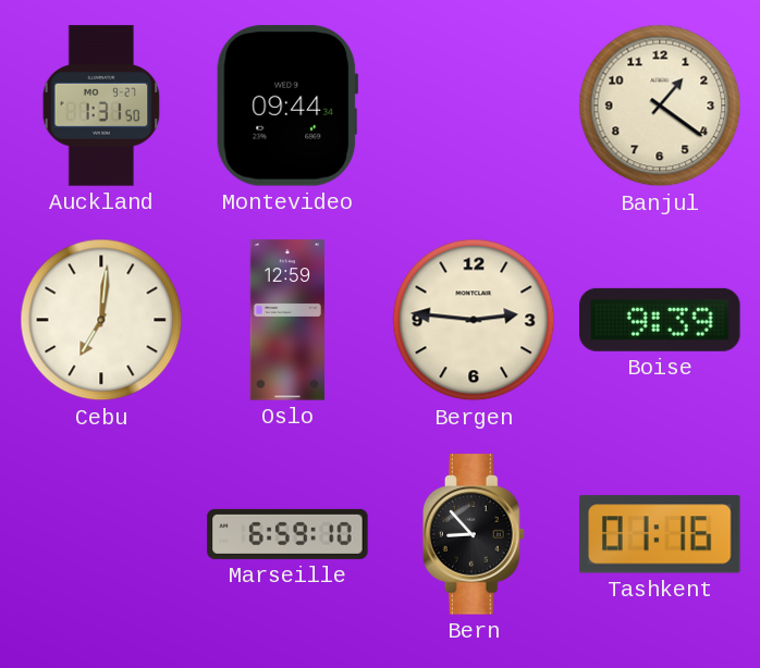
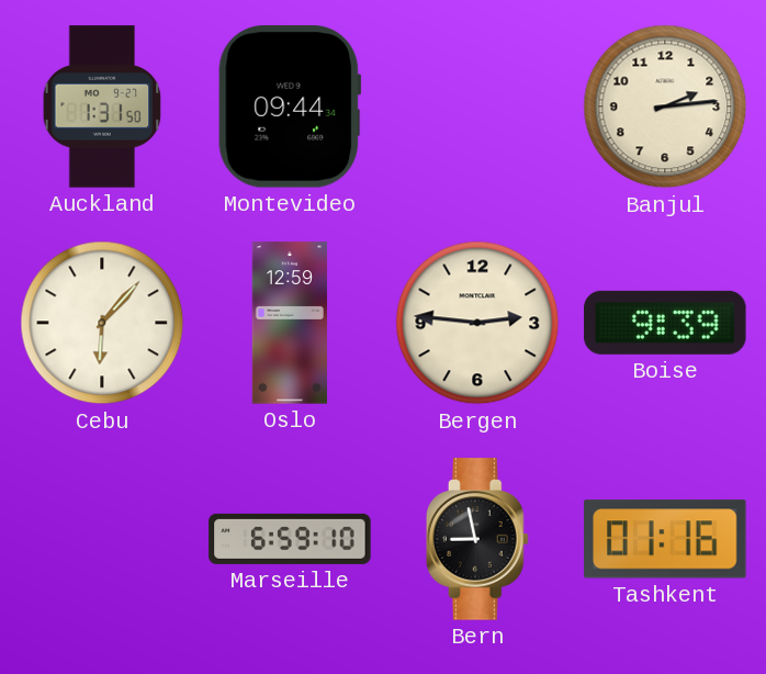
Banjul: 1:21 -> 2:14
Cebu: 7:01 -> 6:07
Bern: 8:53 -> 8:58
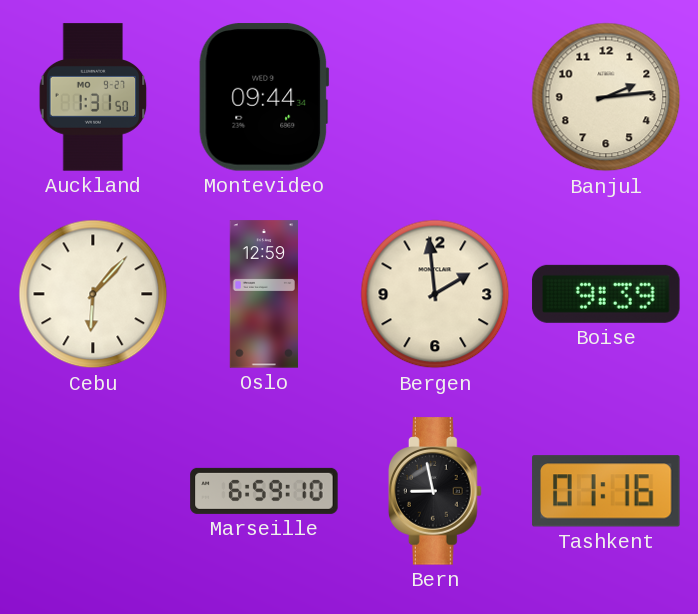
Bergen: 2:46 -> 1:59
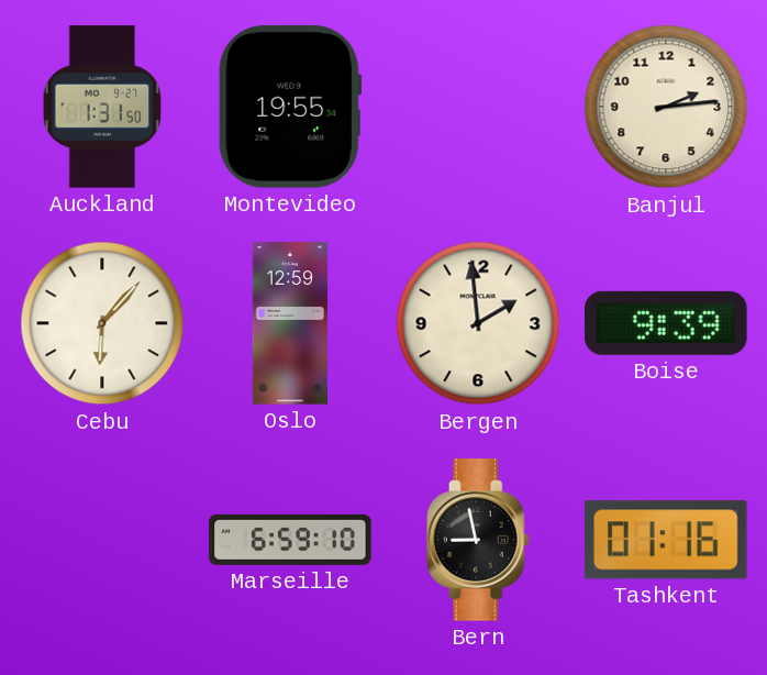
Montevideo: 09:44 -> 19:55
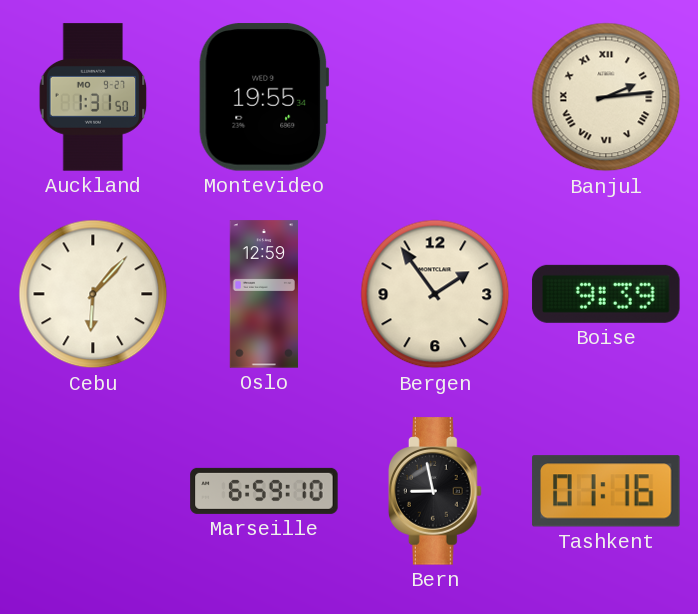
Banjul numerals: Arabic -> Roman
Bergen: 1:59 -> 1:54
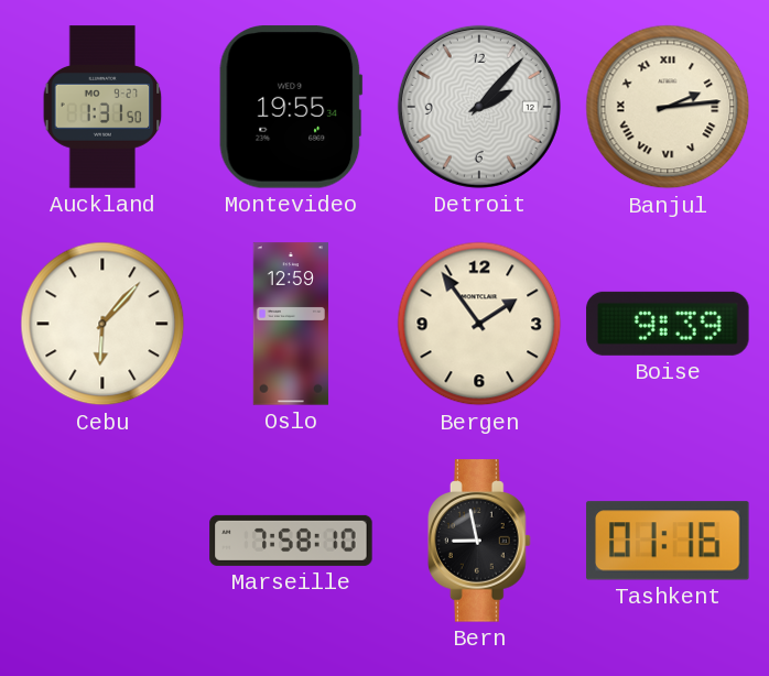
Detroit: none -> 2:07
Marseille: 6:59 -> 7:58
